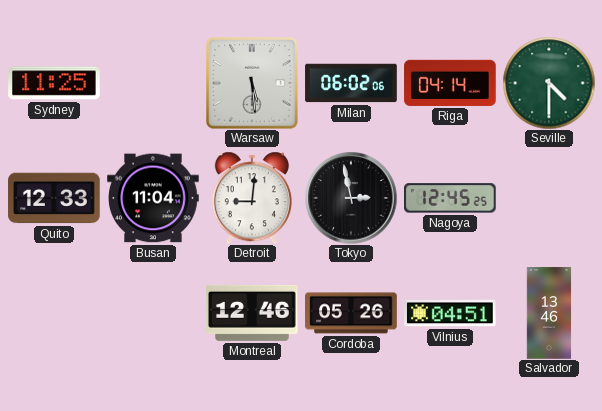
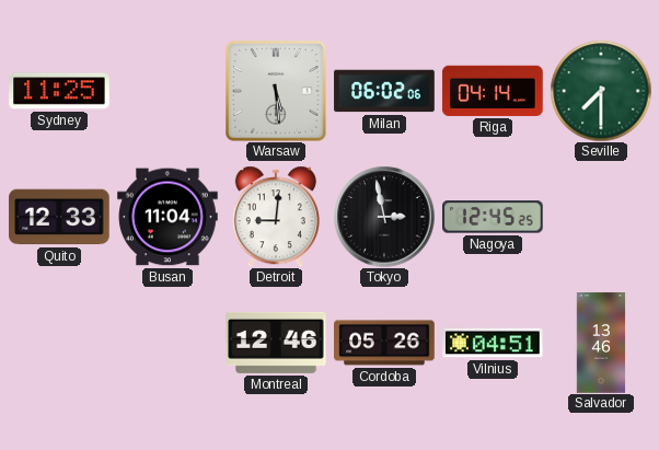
Seville: 4:30 -> 7:30
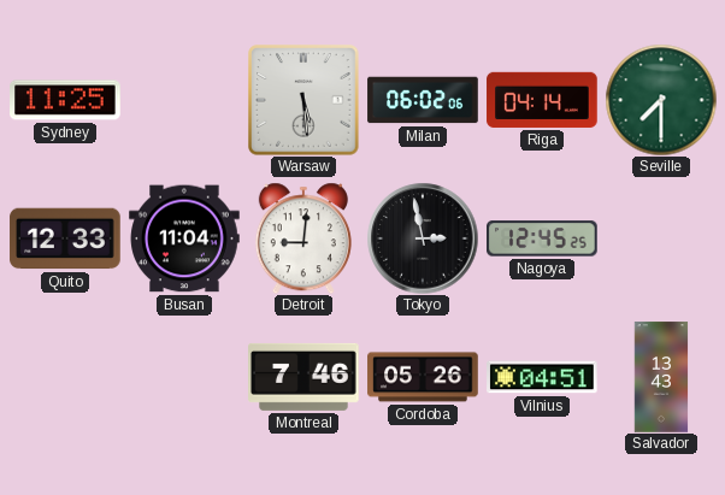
Montreal: 12:46 -> 7:46
Salvador: 13:46 -> 13:43
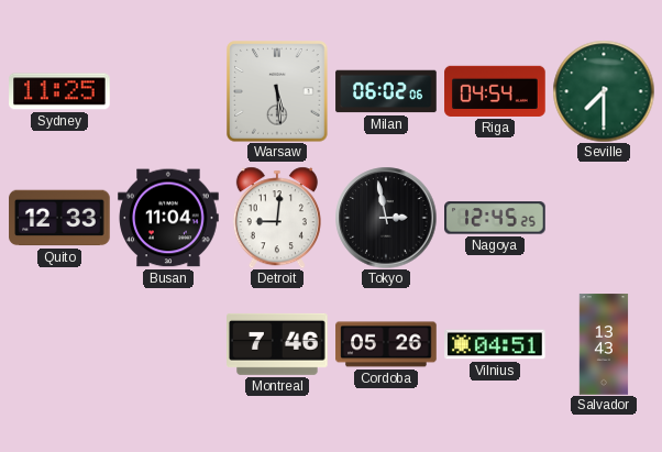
Riga: 04:14 -> 04:54
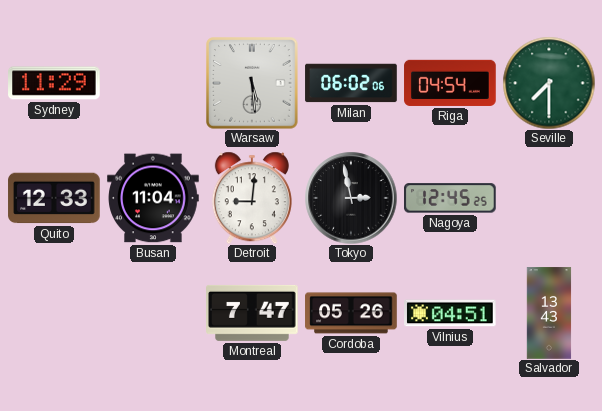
Sydney: 11:25 -> 11:29
Montreal: 7:46 -> 7:47
